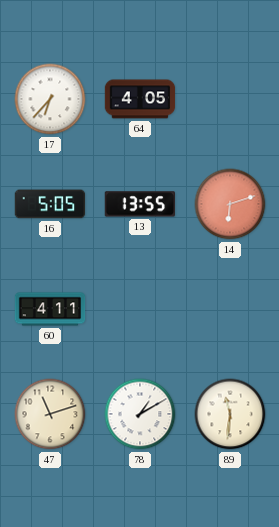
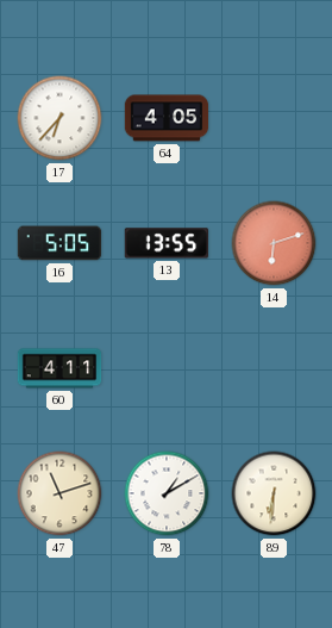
89: 11:31 -> 6:31
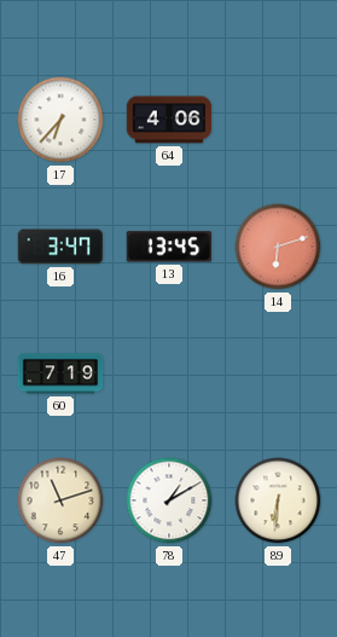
64: 4:05 -> 4:06
16: 5:05 -> 3:47
13: 13:55 -> 13:45
60: 4:11 -> 7:19
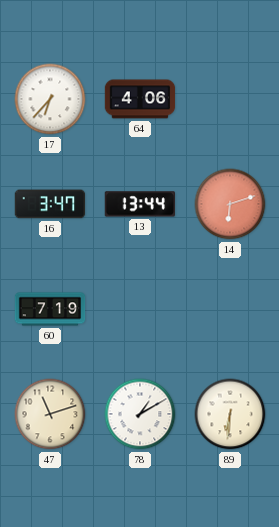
13: 13:45 -> 13:44
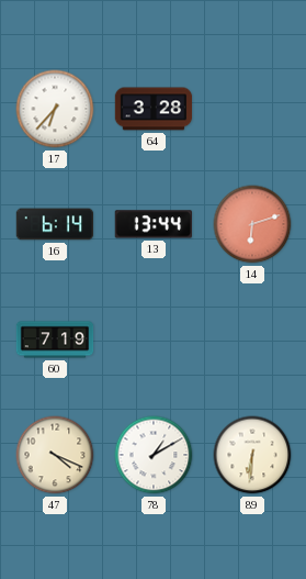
64: 4:06 -> 3:28
16: 3:47 -> 6:14
47: 11:12 -> 4:19
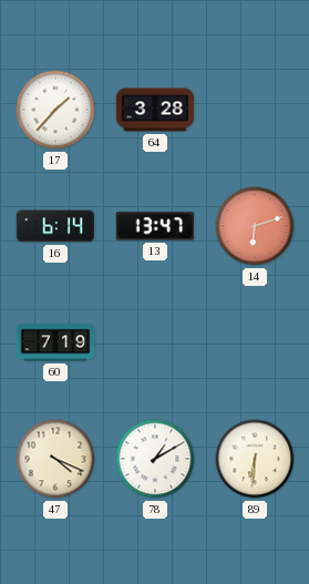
17: 6:37 -> 1:37
13: 13:44 -> 13:47
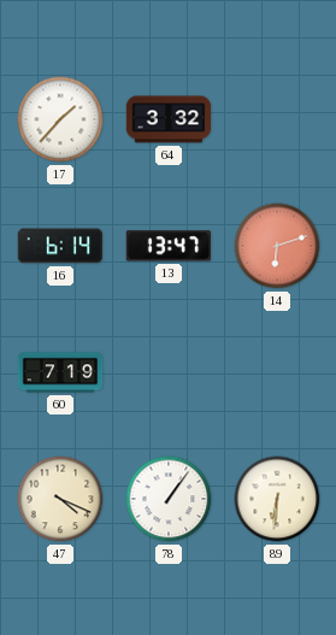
64: 3:28 -> 3:32
78: 1:10 -> 1:06
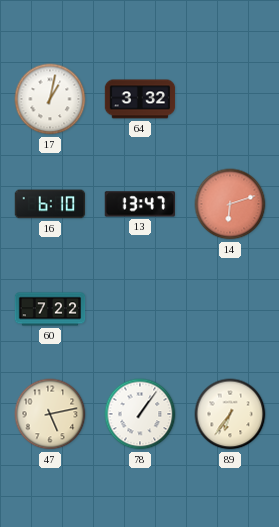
17: 1:37 -> 1:02
16: 6:14 -> 6:10
60: 7:19 -> 7:22
47: 4:19 -> 5:13
89: 6:31 -> 6:36
